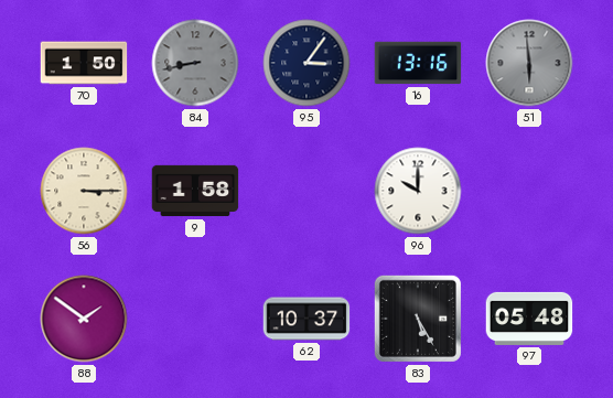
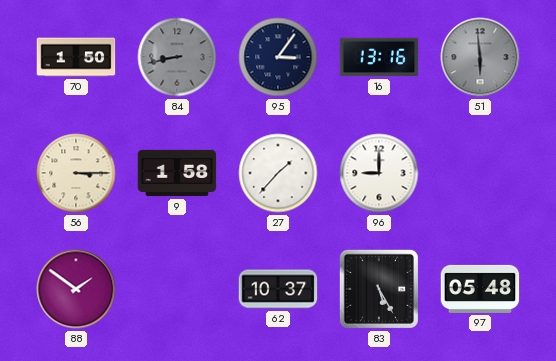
27: none -> 1:37
96: 10:00 -> 9:00
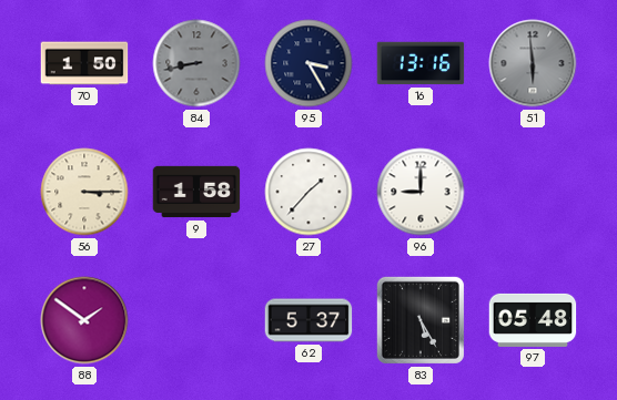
95: 3:06 -> 3:25
62: 10:37 -> 5:37
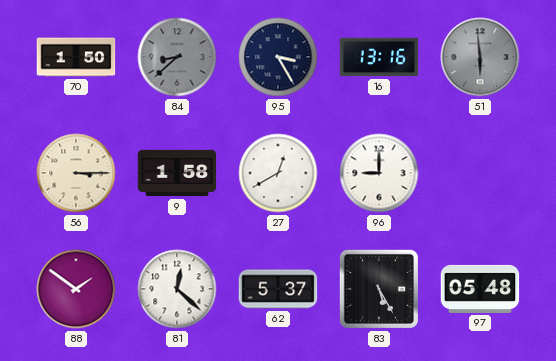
84: 8:43 -> 8:38
27: 1:37 -> 12:40
81: none -> 12:22
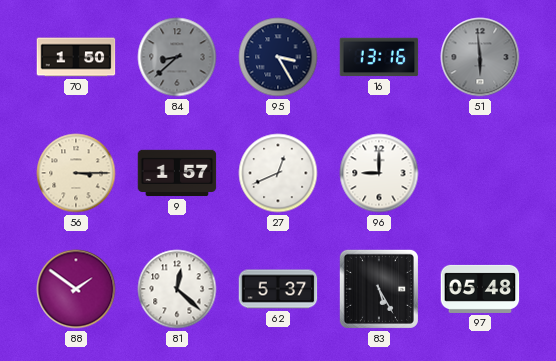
9: 1:58 -> 1:57
27: 12:40 -> 12:41
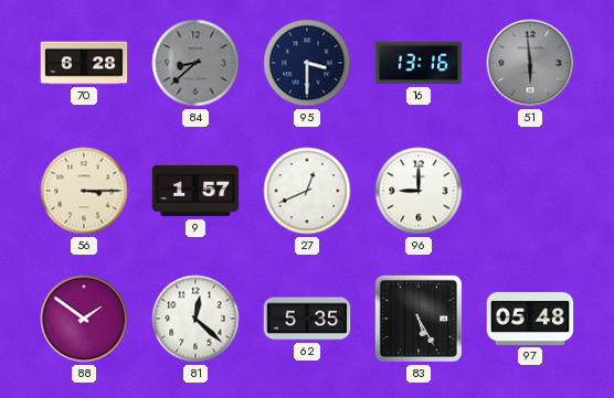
70: 1:50 -> 6:28
95: 3:25 -> 3:30
62: 5:37 -> 5:35
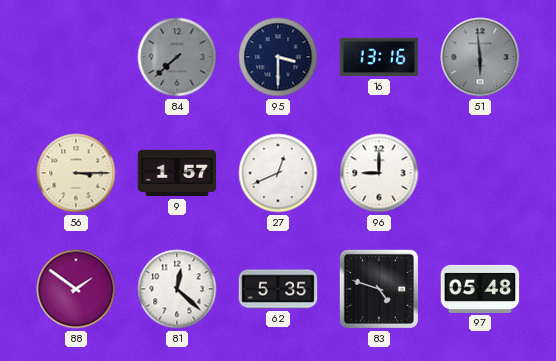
70: 6:28 -> none
84: 8:38 -> 7:38
83: 5:25 -> 4:48
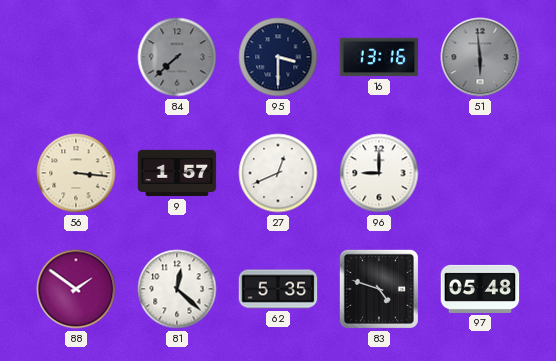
56: 3:15 -> 3:16
